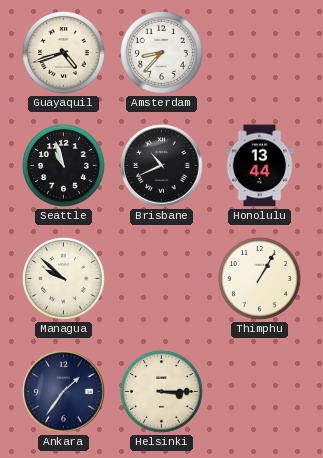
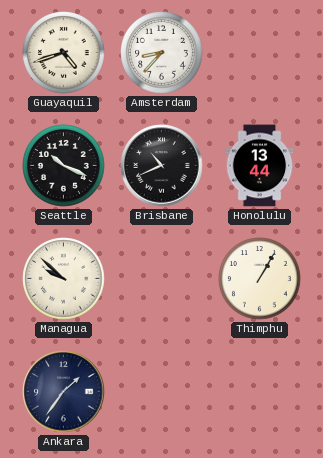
Seattle: 10:57 -> 10:19
Helsinki: 3:15 -> none
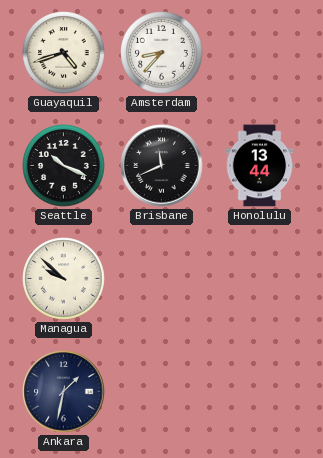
Brisbane: 10:41 -> 11:41
Thimphu: 1:05 -> none
Ankara: 1:36 -> 1:32
